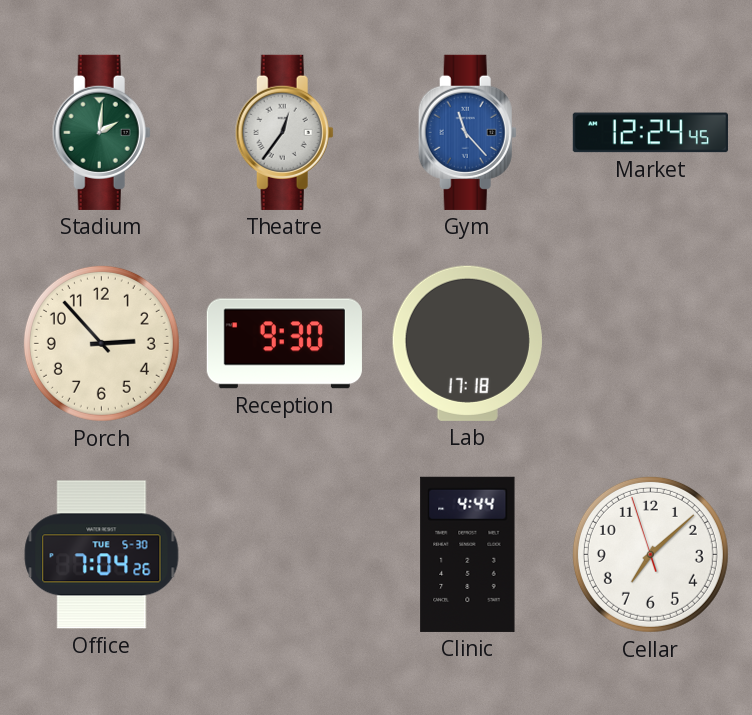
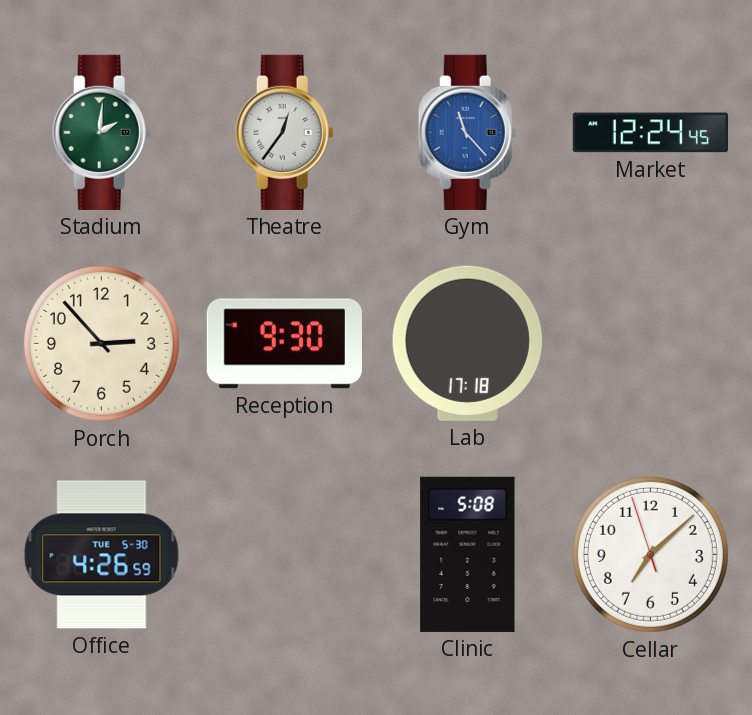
Office: 7:04 -> 4:26
Clinic: 4:44 -> 5:08
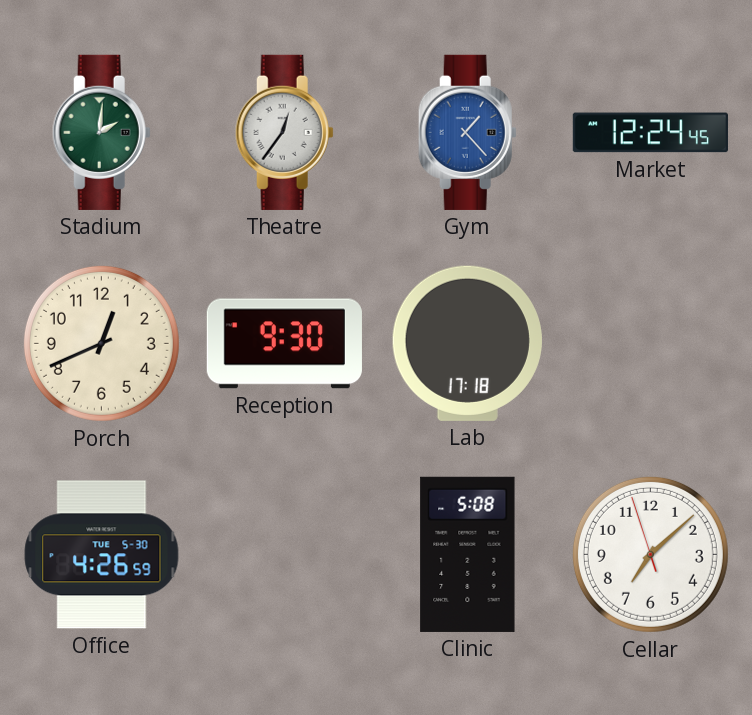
Gym: 11:23 -> 1:23
Porch: 2:53 -> 12:41
